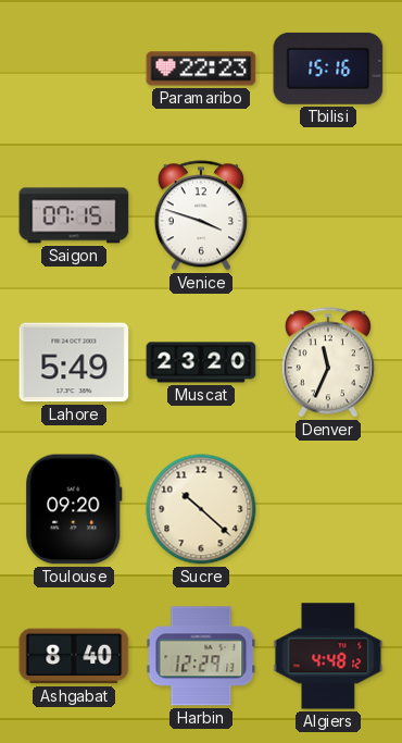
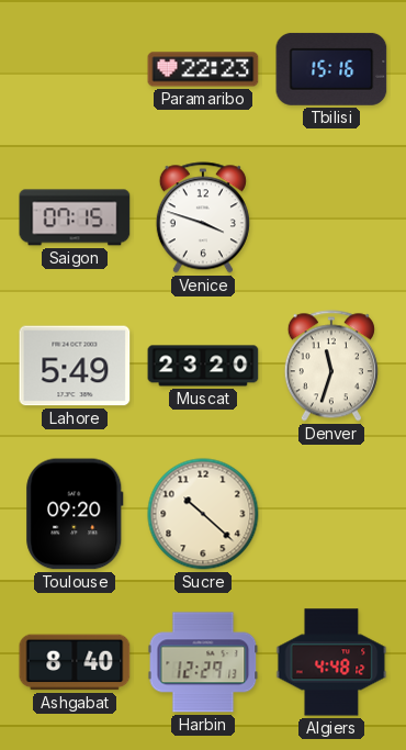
Denver: 11:34 -> 11:33
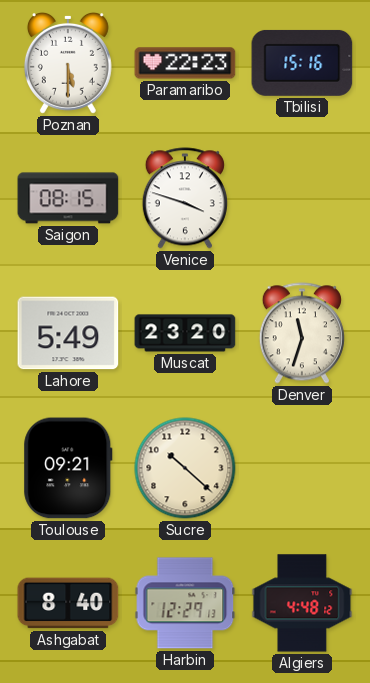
Poznan: none -> 5:30
Saigon: 07:15 -> 08:15
Toulouse: 09:20 -> 09:21
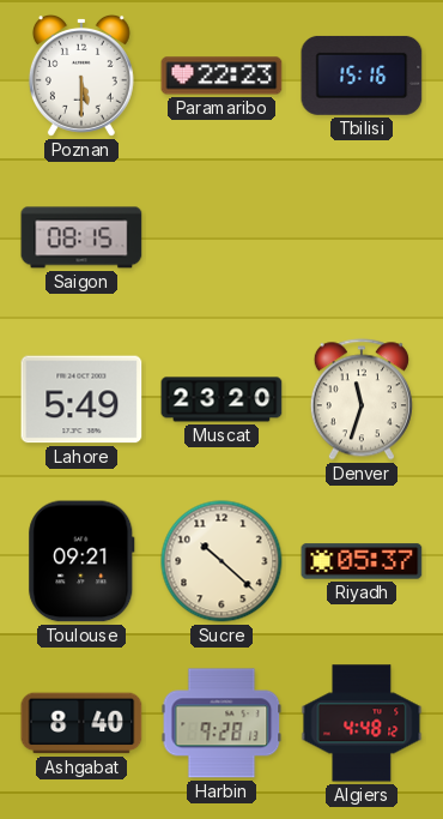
Venice: 3:48 -> none
Riyadh: none -> 05:37
Harbin: 12:29 -> 9:28
